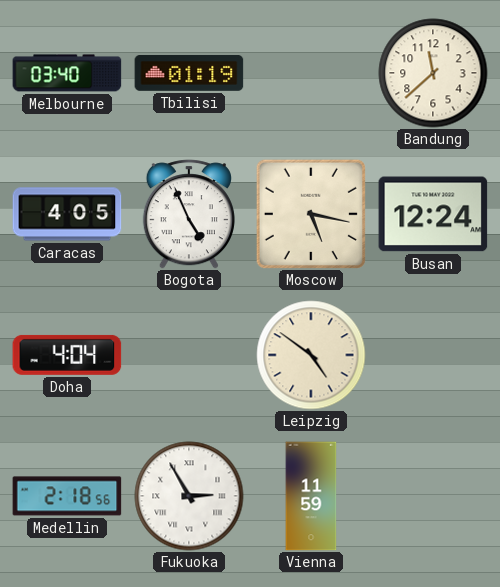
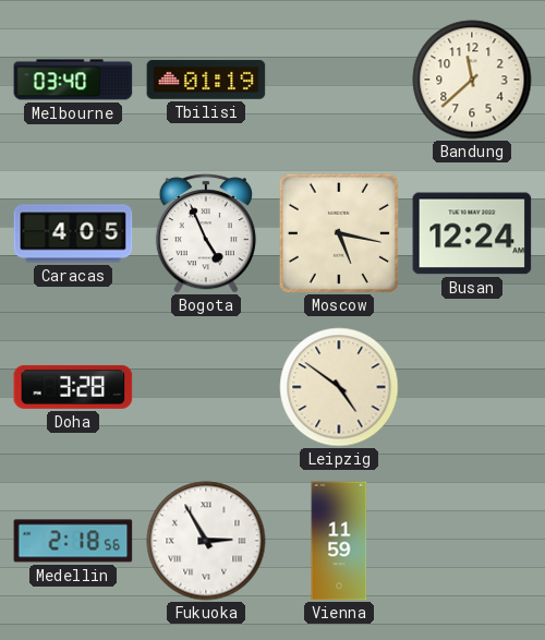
Doha: 4:04 -> 3:28
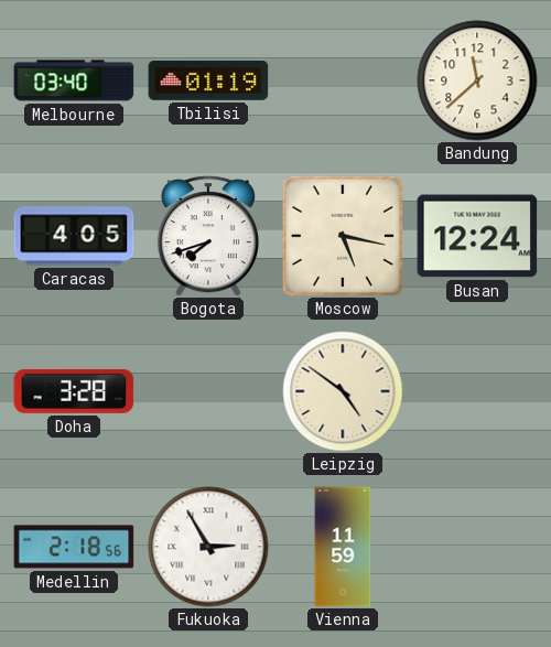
Bogota: 4:56 -> 7:42
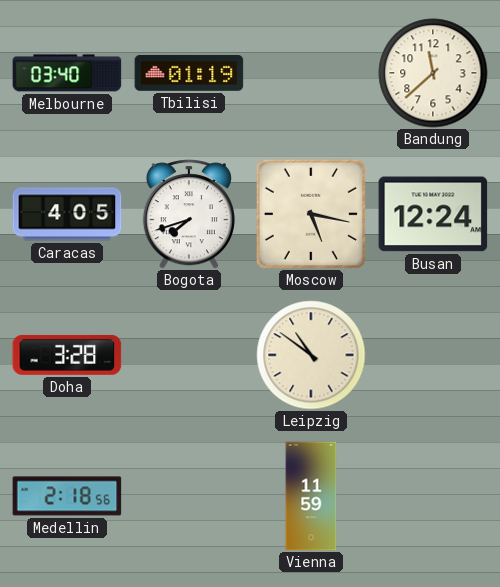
Leipzig: 4:51 -> 10:51
Fukuoka: 2:55 -> none
